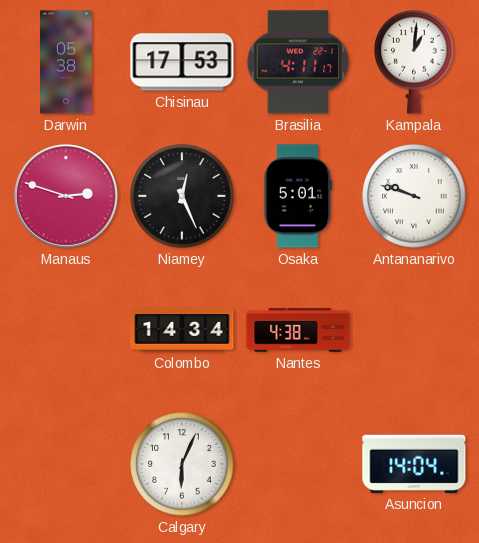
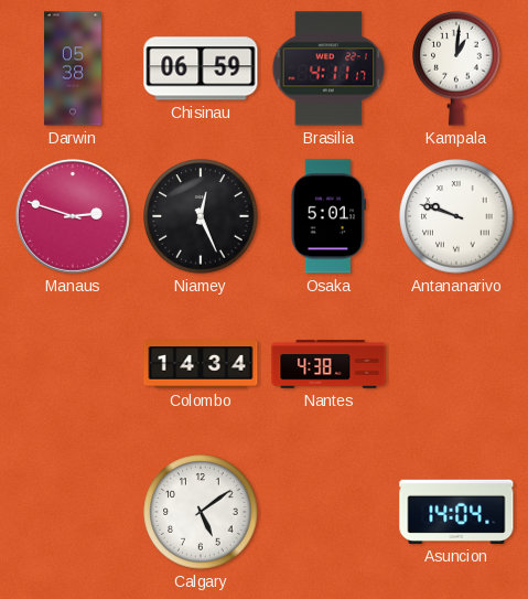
Chisinau: 17:53 -> 06:59
Calgary: 6:04 -> 5:09
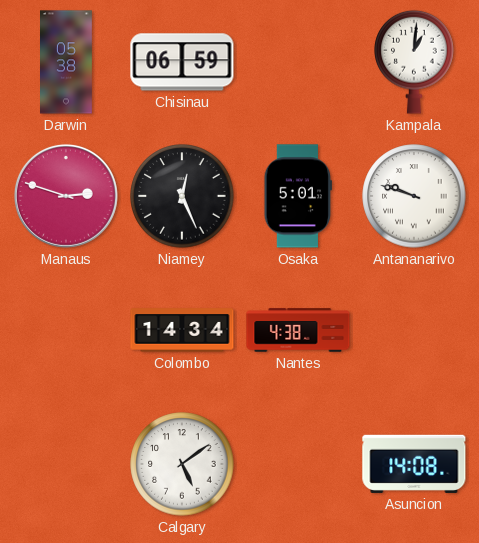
Brasilia: 4:11 -> none
Asuncion: 14:04 -> 14:08
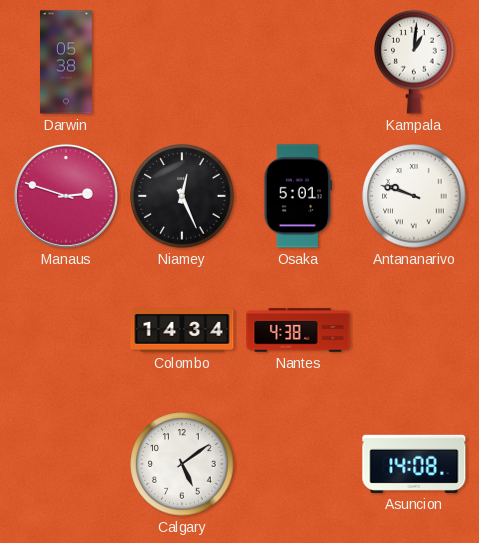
Chisinau: 06:59 -> none
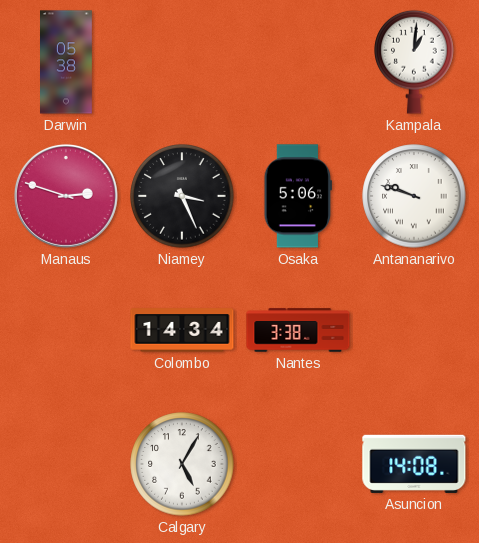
Niamey: 12:26 -> 3:26
Osaka: 5:01 -> 5:06
Nantes: 4:38 -> 3:38
Calgary: 5:09 -> 5:05
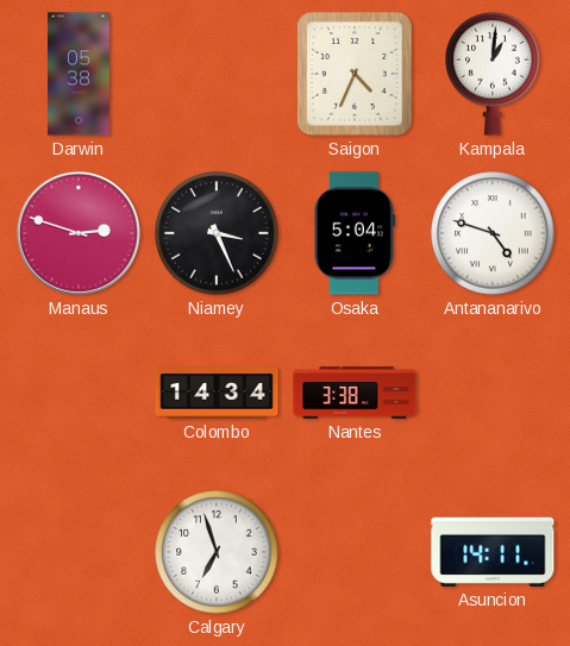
Saigon: none -> 4:34
Osaka: 5:06 -> 5:04
Antananarivo: 9:48 -> 4:48
Calgary: 5:05 -> 6:57
Asuncion: 14:08 -> 14:11
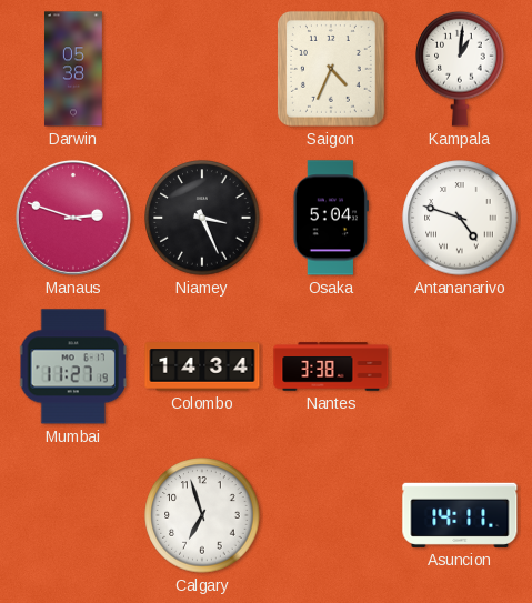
Mumbai: none -> 11:27
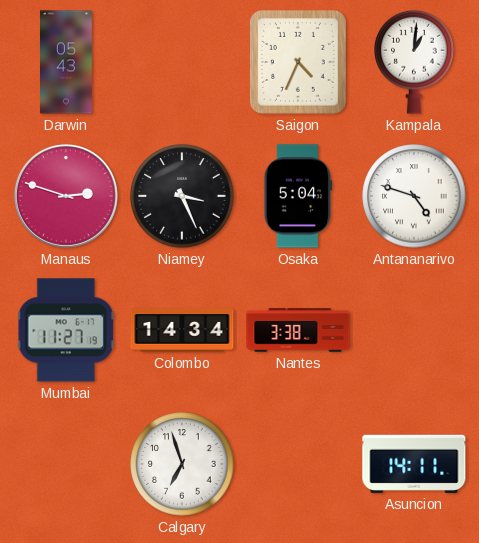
Darwin: 05:38 -> 05:43
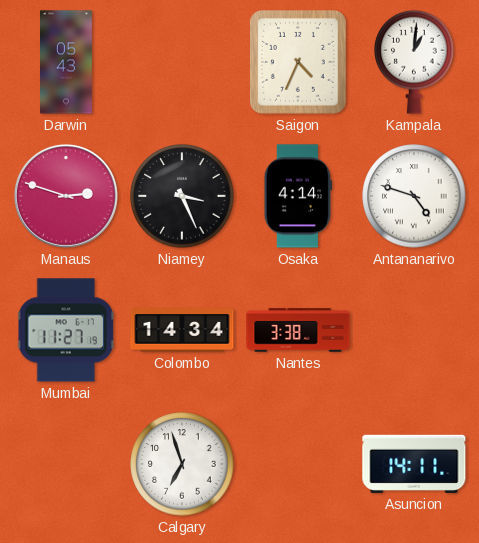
Osaka: 5:04 -> 4:14
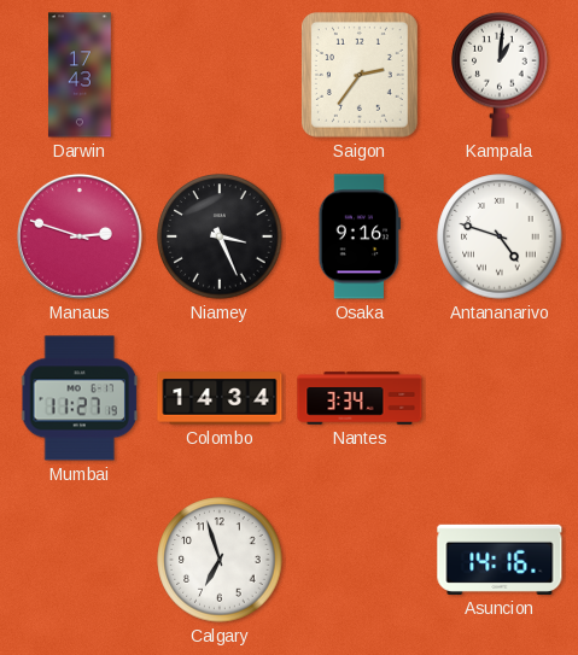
Darwin: 05:43 -> 17:43
Saigon: 4:34 -> 2:36
Osaka: 4:14 -> 9:16
Nantes: 3:38 -> 3:34
Asuncion: 14:11 -> 14:16
